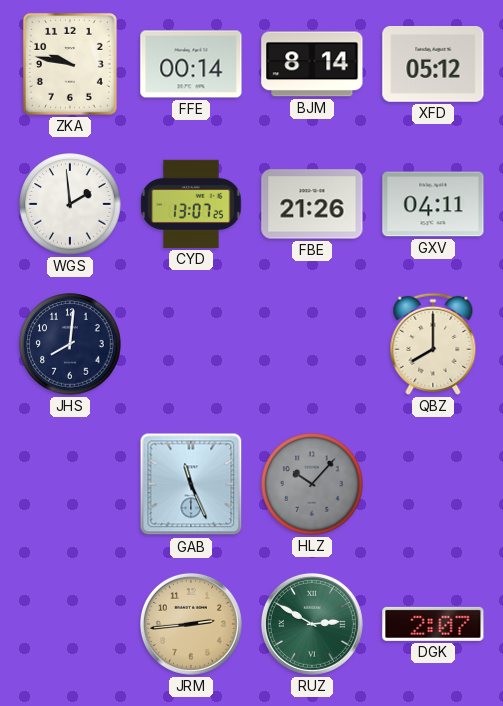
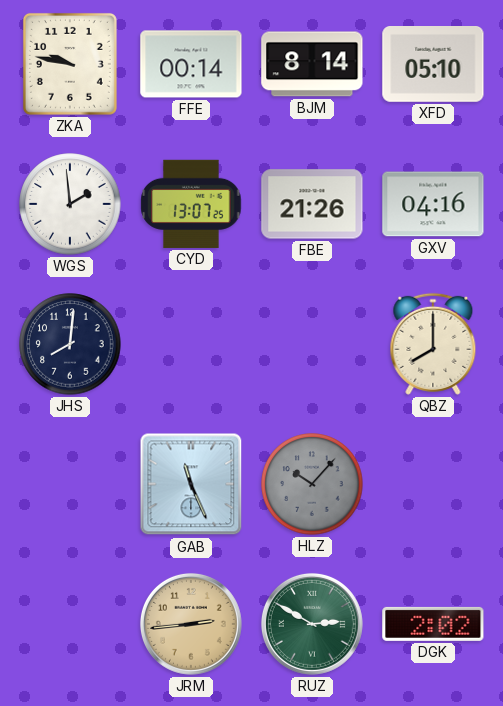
XFD: 05:12 -> 05:10
GXV: 04:11 -> 04:16
DGK: 2:07 -> 2:02
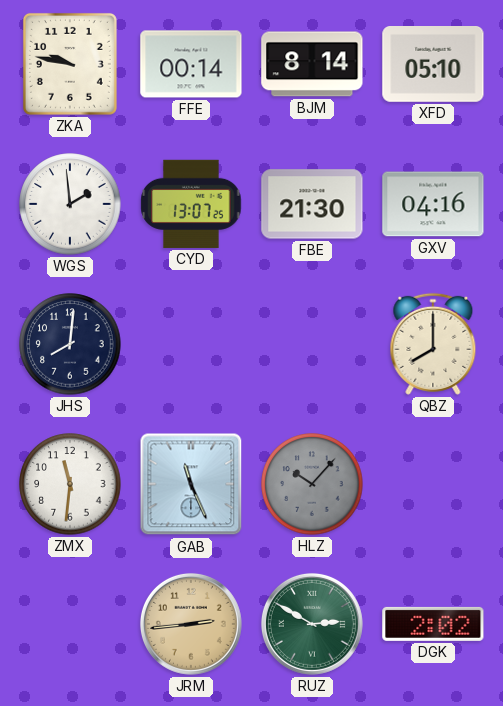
FBE: 21:26 -> 21:30
ZMX: none -> 11:31
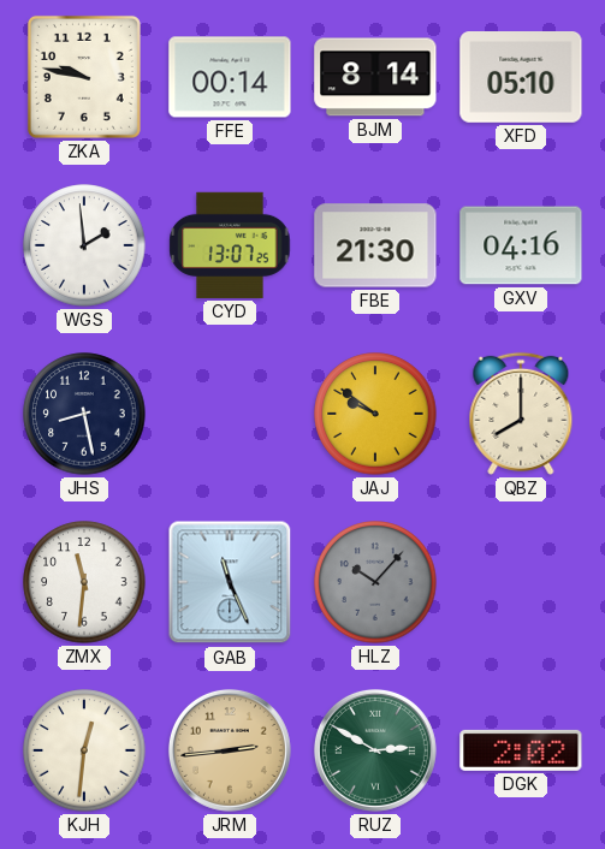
JHS: 8:01 -> 8:28
JAJ: none -> 9:51
KJH: none -> 12:31
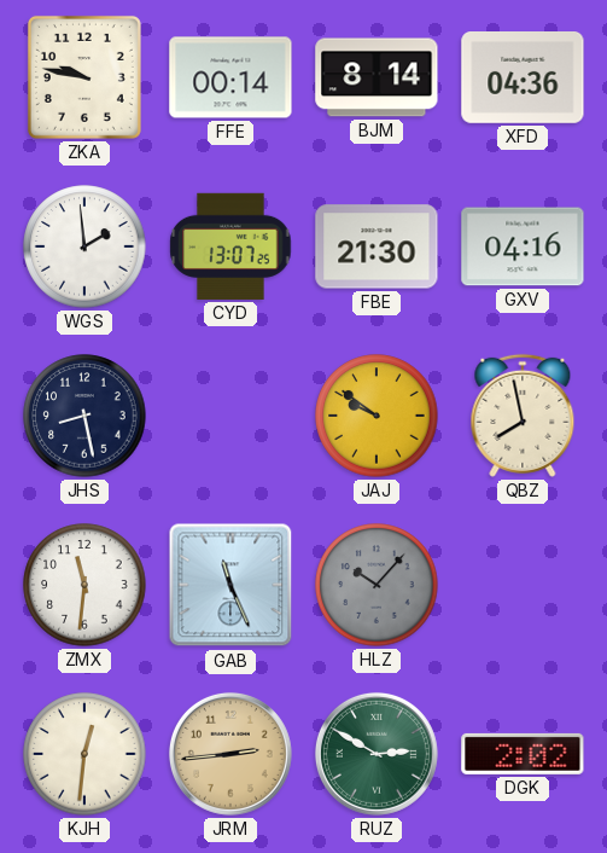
XFD: 05:10 -> 04:36
QBZ: 8:00 -> 7:58
